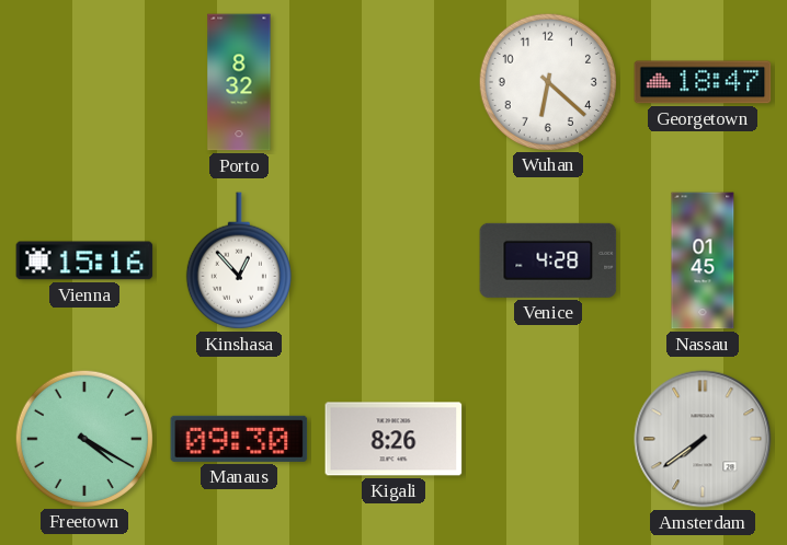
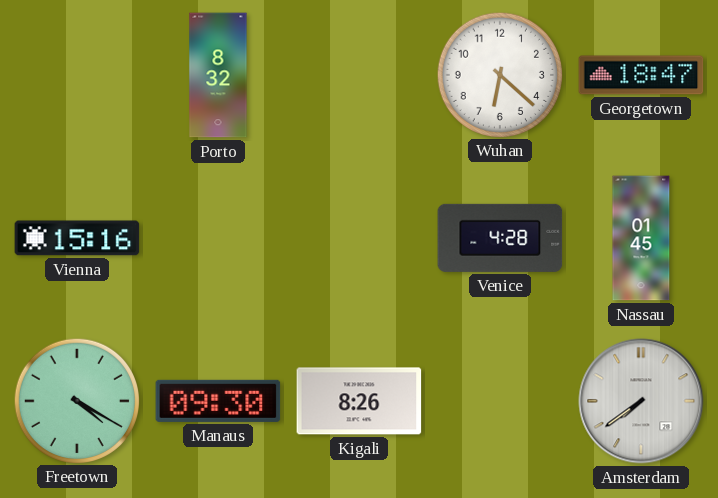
Kinshasa: 12:53 -> none
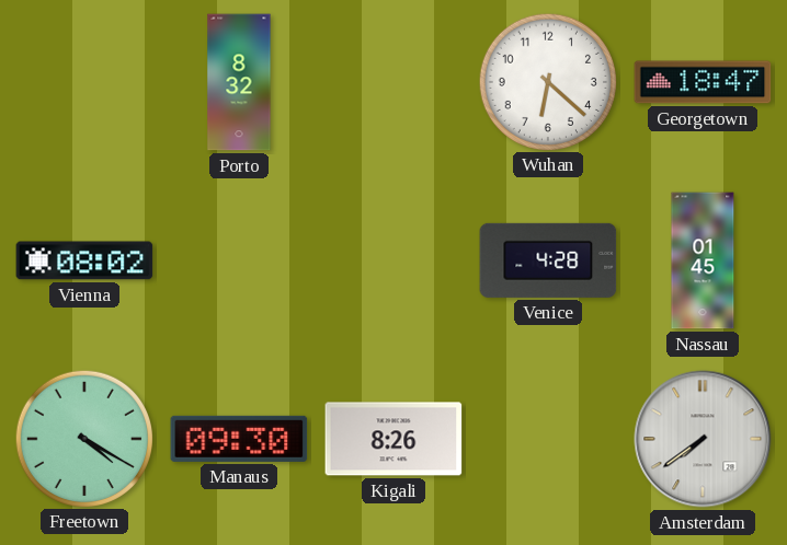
Vienna: 15:16 -> 08:02
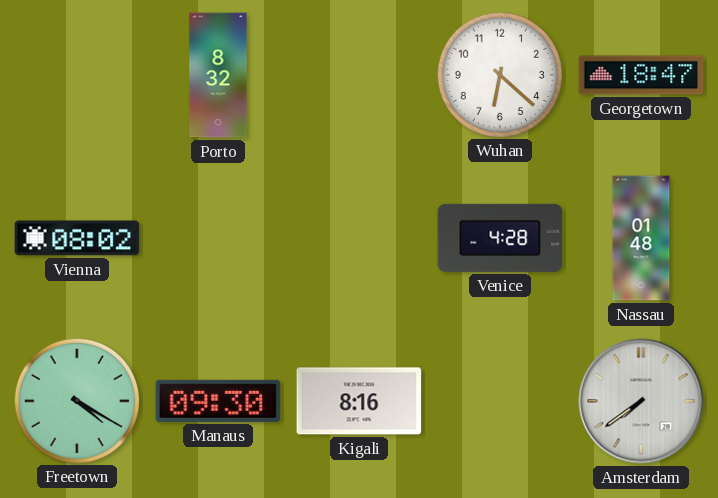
Nassau: 01:45 -> 01:48
Kigali: 8:26 -> 8:16
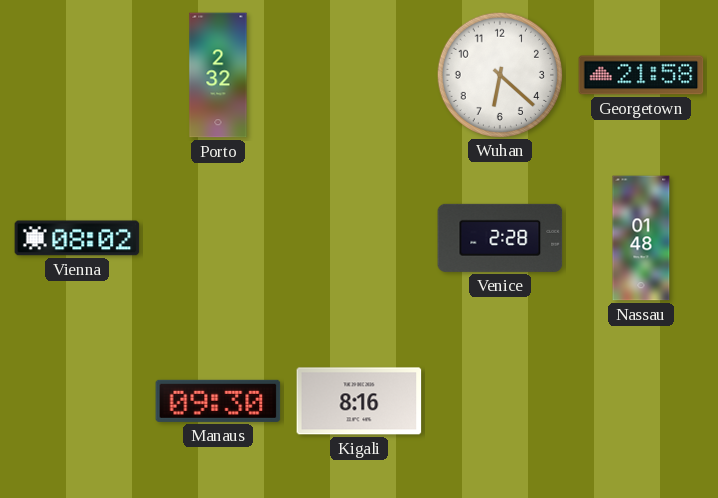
Porto: 8:32 -> 2:32
Georgetown: 18:47 -> 21:58
Venice: 4:28 -> 2:28
Freetown: 4:20 -> none
Amsterdam: 7:39 -> none
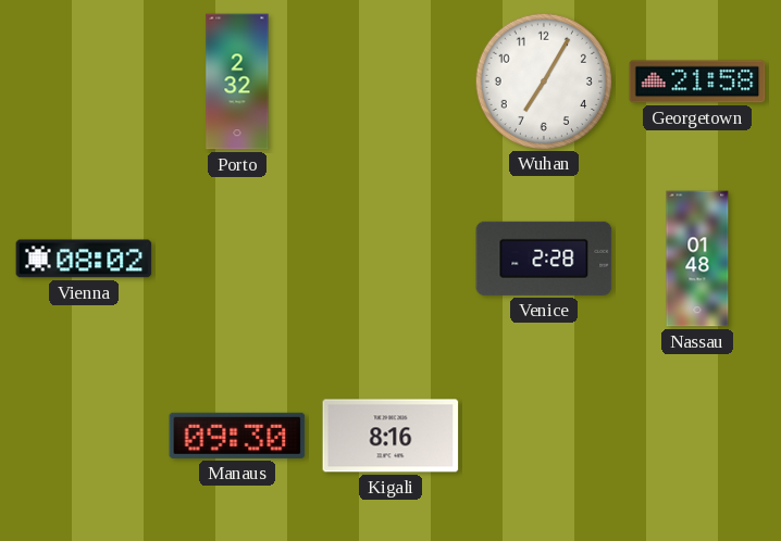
Wuhan: 6:22 -> 7:05
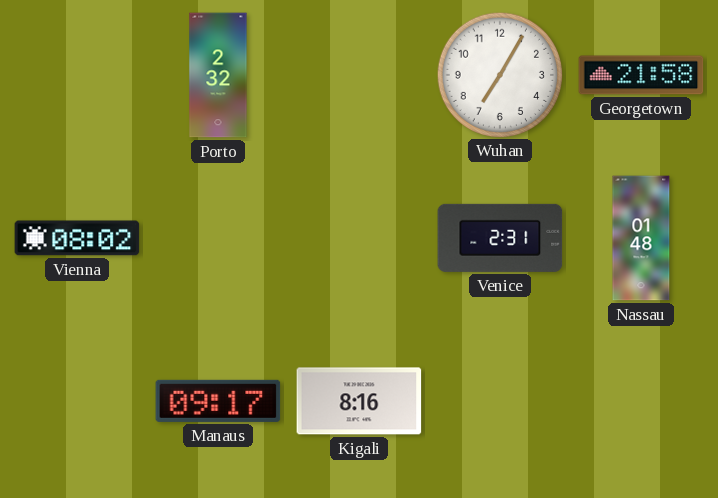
Venice: 2:28 -> 2:31
Manaus: 09:30 -> 09:17
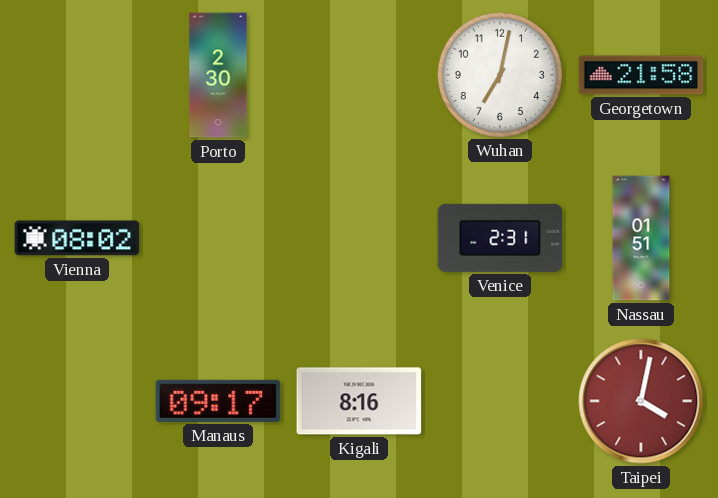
Porto: 2:32 -> 2:30
Wuhan: 7:05 -> 7:02
Nassau: 01:48 -> 01:51
Taipei: none -> 4:02
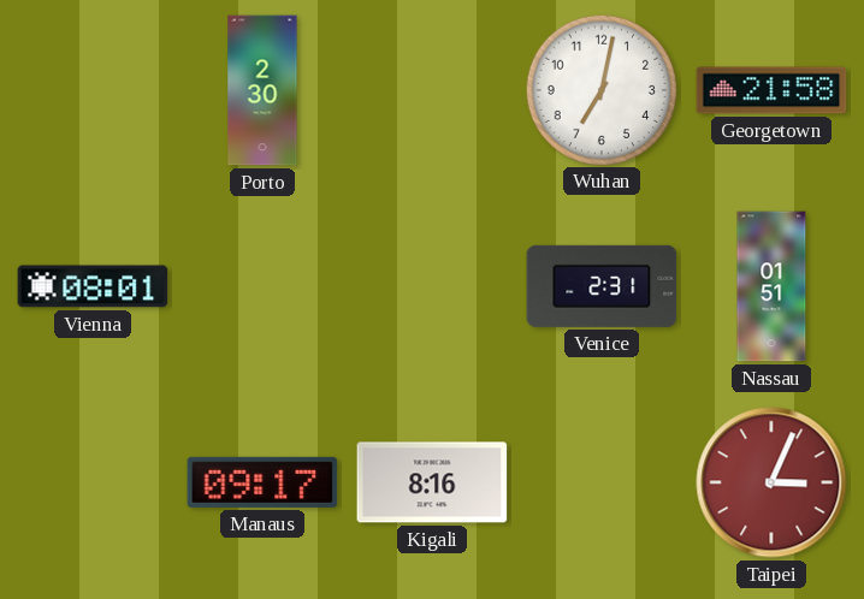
Vienna: 08:02 -> 08:01
Taipei: 4:02 -> 3:04
